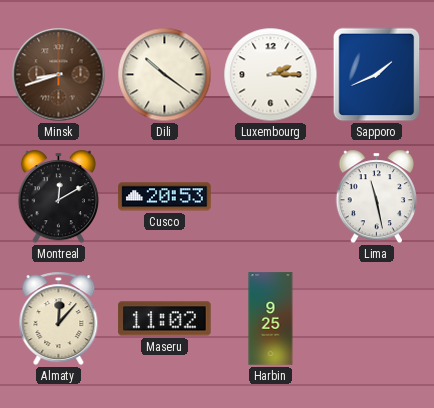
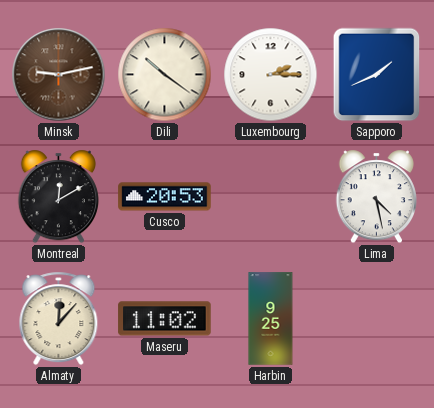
Minsk: 8:42 -> 9:13
Lima: 11:28 -> 4:28
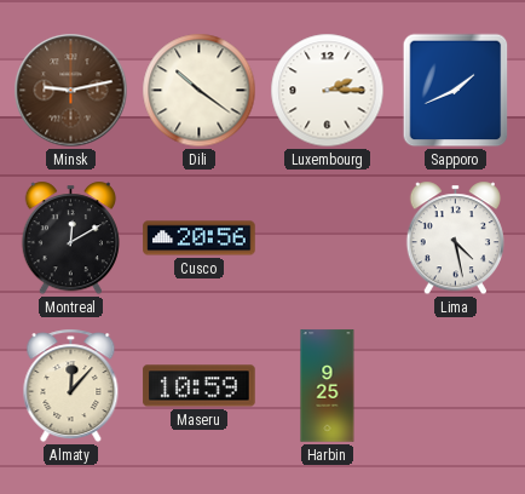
Cusco: 20:53 -> 20:56
Maseru: 11:02 -> 10:59
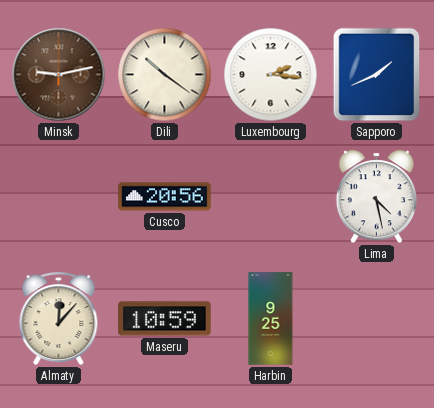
Luxembourg: 2:15 -> 2:16
Montreal: 12:10 -> none
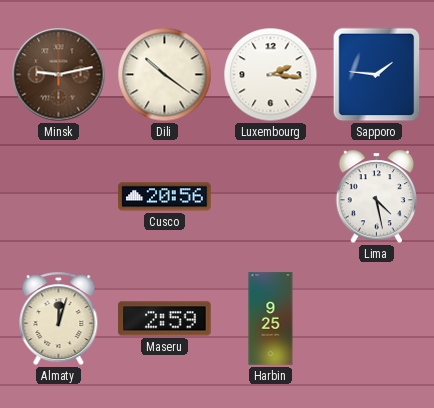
Sapporo: 1:41 -> 1:46
Almaty: 12:07 -> 12:03
Maseru: 10:59 -> 2:59
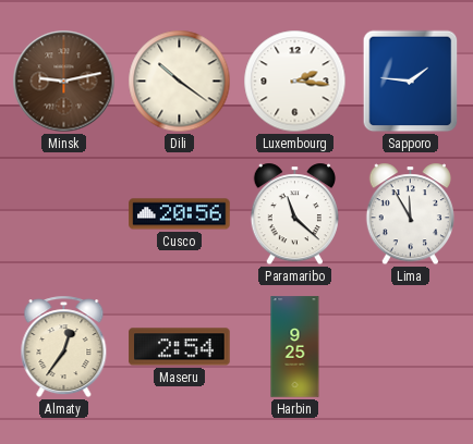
Paramaribo: none -> 11:22
Lima: 4:28 -> 11:55
Almaty: 12:03 -> 12:36
Maseru: 2:59 -> 2:54
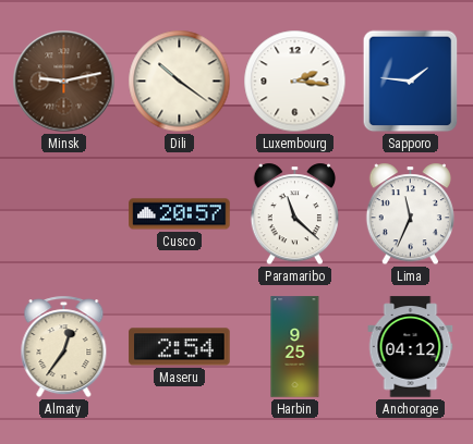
Cusco: 20:56 -> 20:57
Lima: 11:55 -> 11:34
Anchorage: none -> 04:12
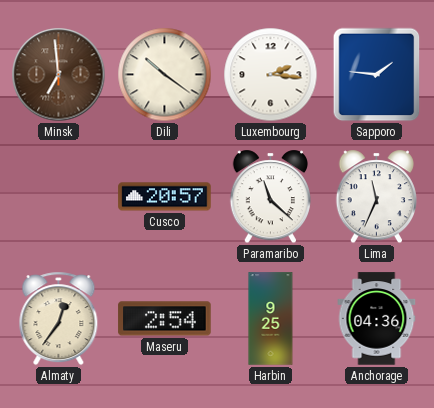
Minsk: 9:13 -> 6:59
Anchorage: 04:12 -> 04:36
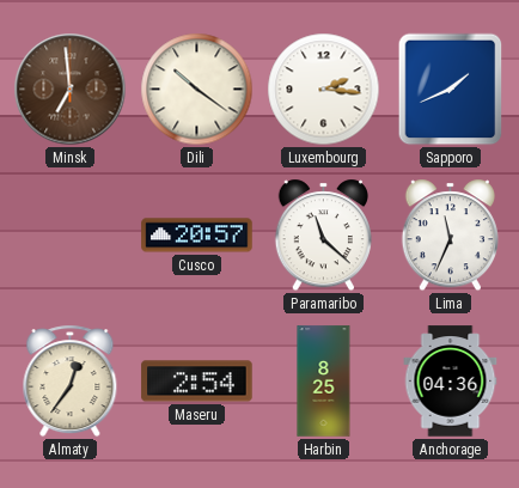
Sapporo: 1:46 -> 1:41
Harbin: 9:25 -> 8:25
